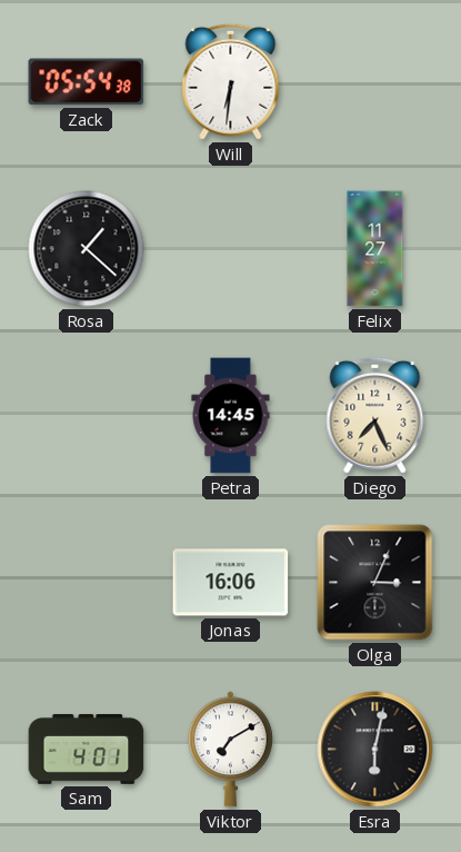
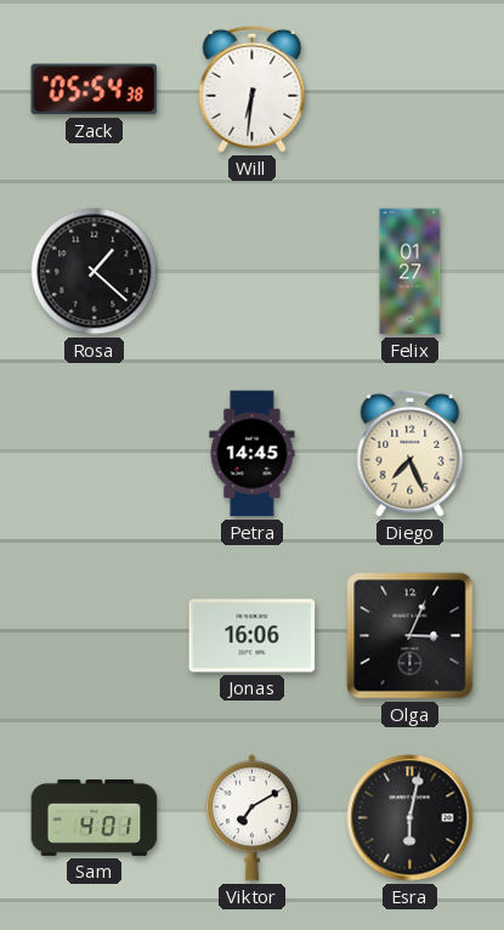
Felix: 11:27 -> 01:27
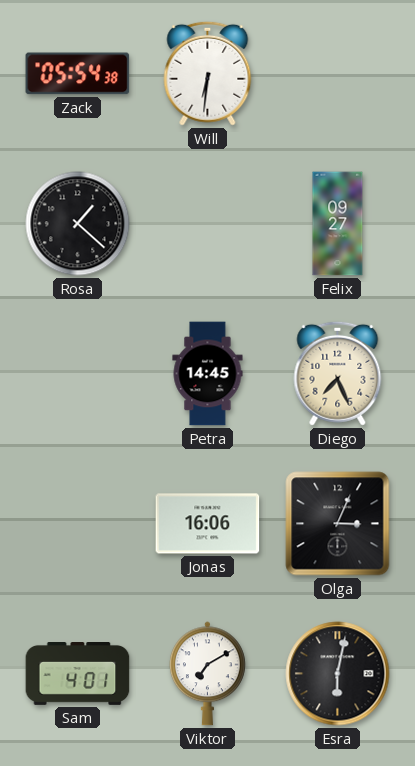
Felix: 01:27 -> 09:27
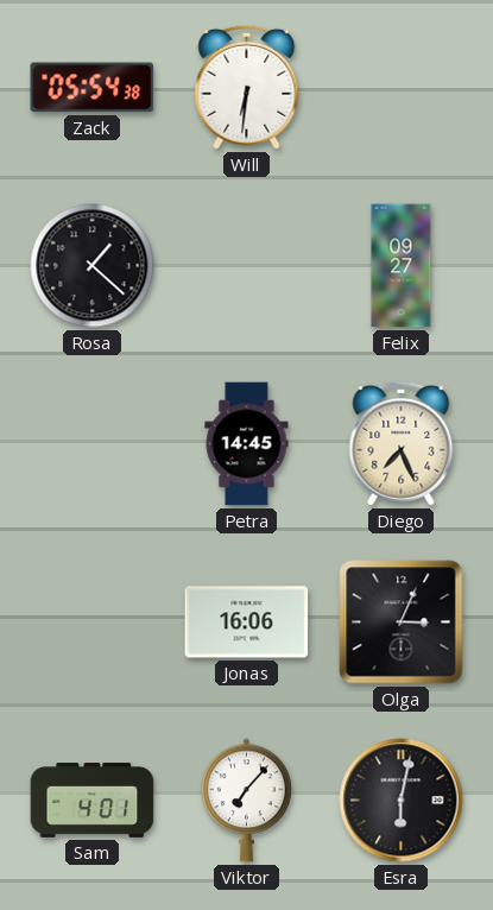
Viktor: 7:10 -> 7:07
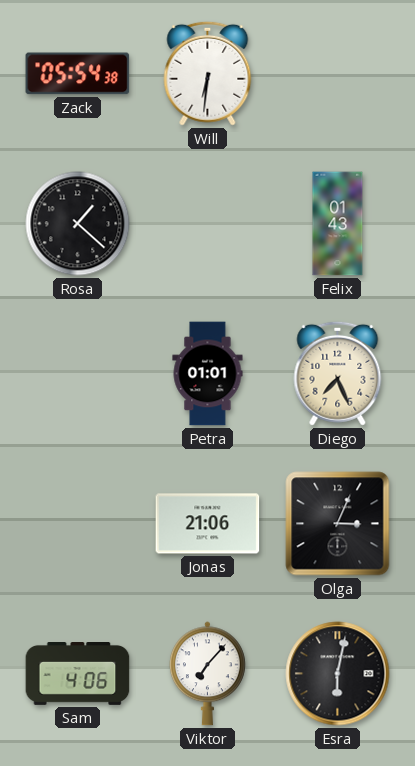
Felix: 09:27 -> 01:43
Petra: 14:45 -> 01:01
Jonas: 16:06 -> 21:06
Sam: 4:01 -> 4:06
